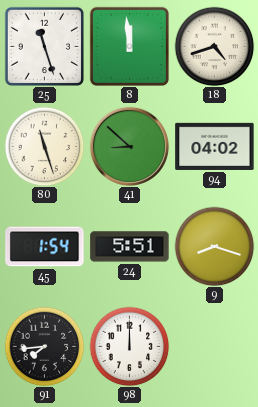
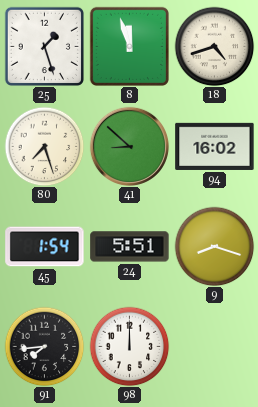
25: 11:27 -> 1:27
8: 11:59 -> 11:57
80: 11:27 -> 7:27
94: 04:02 -> 16:02
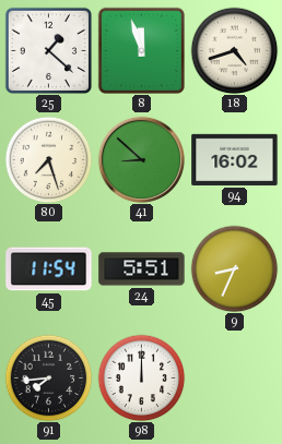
25: 1:27 -> 1:22
45: 1:54 -> 11:54
9: 8:18 -> 8:34
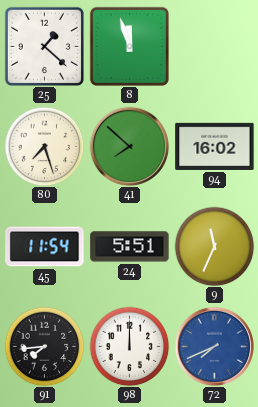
18: 4:42 -> none
41: 8:52 -> 7:52
9: 8:34 -> 11:34
72: none -> 7:41
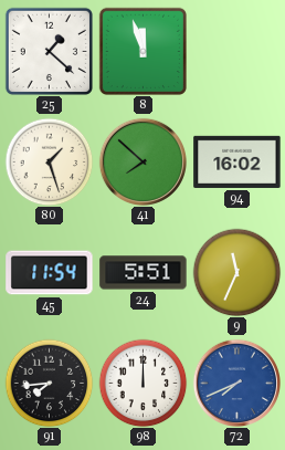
80: 7:27 -> 1:27
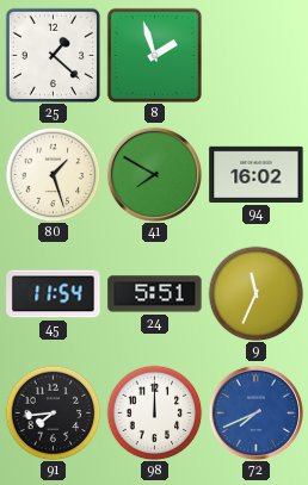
8: 11:57 -> 1:57
41: 7:52 -> 7:50
